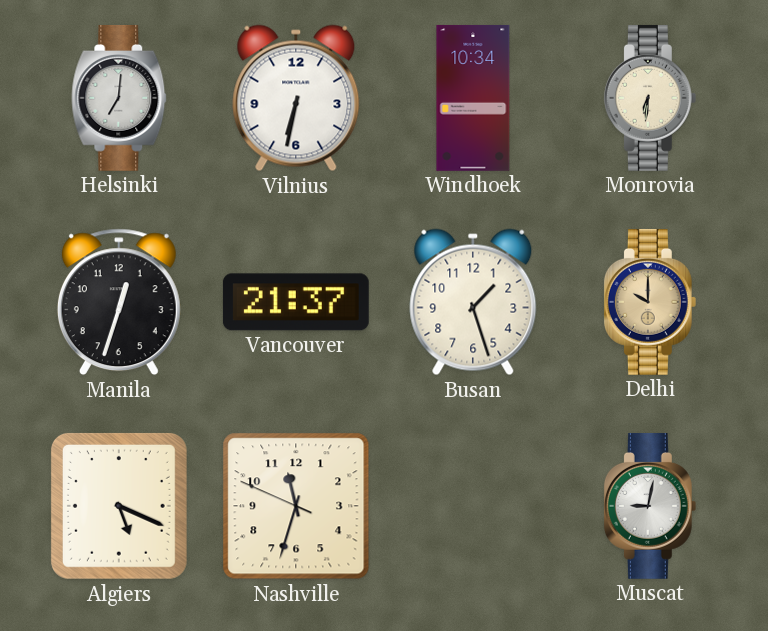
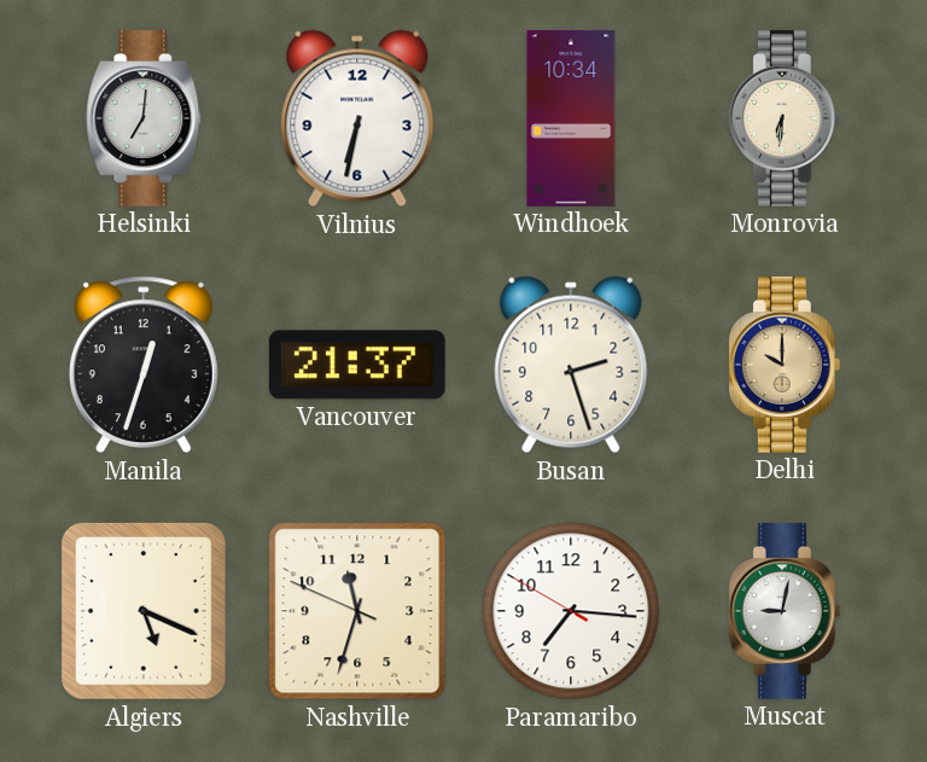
Busan: 1:27 -> 2:27
Paramaribo: none -> 7:15
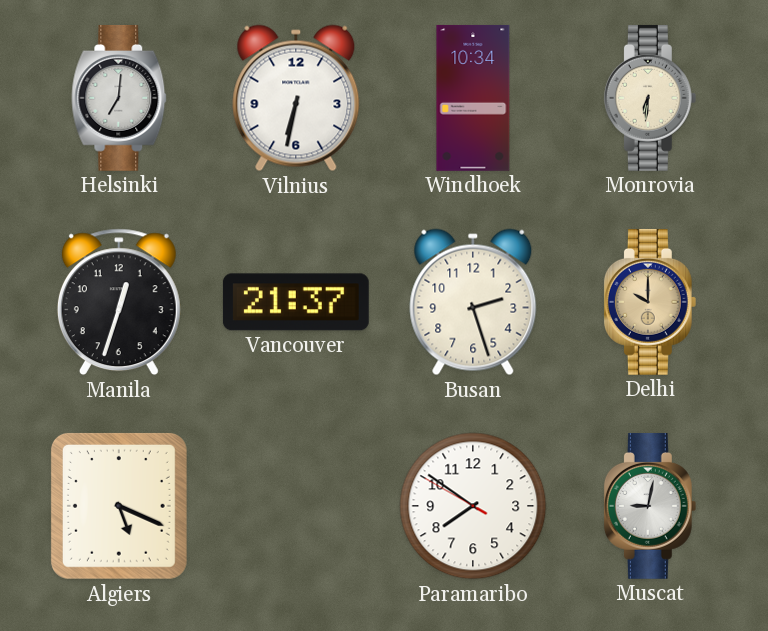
Nashville: 11:32 -> none
Paramaribo: 7:15 -> 7:50
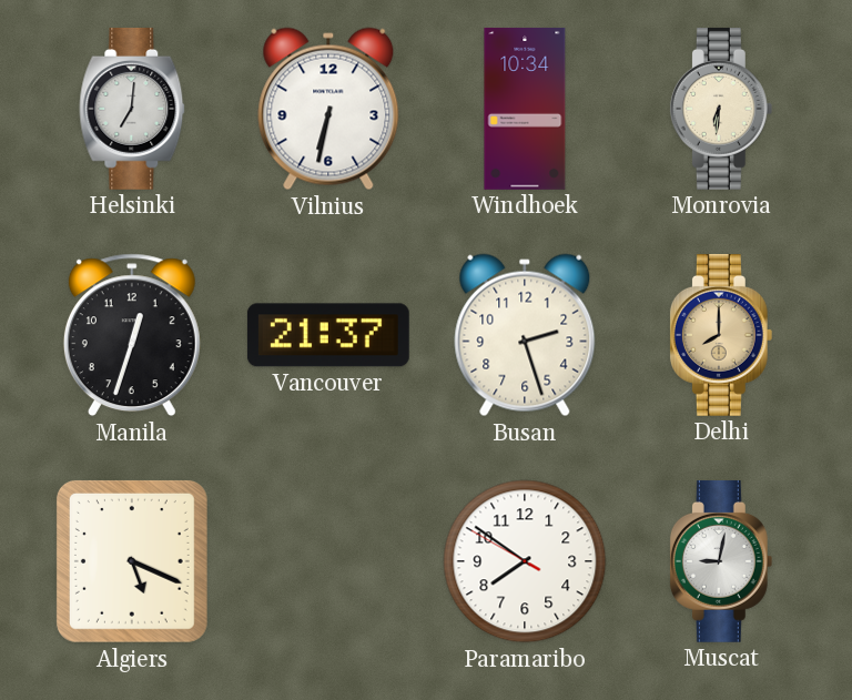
Delhi: 10:00 -> 8:00
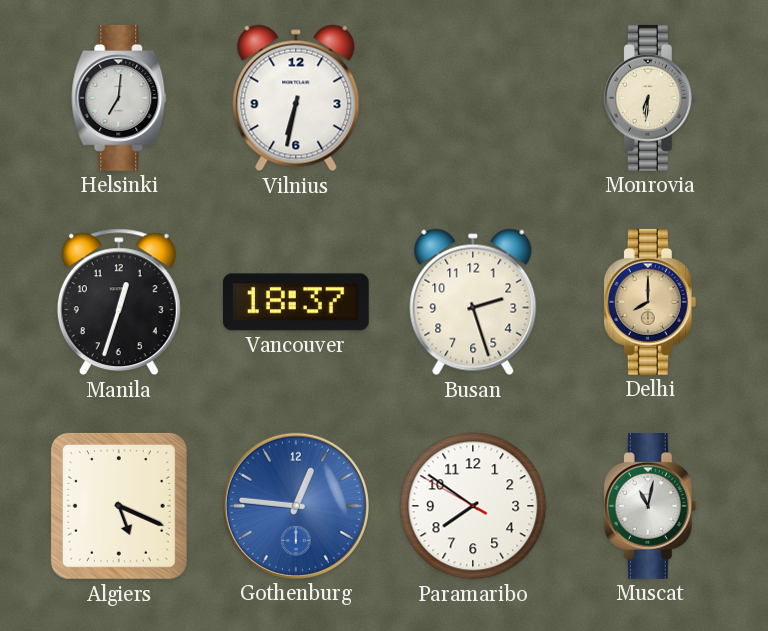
Windhoek: 10:34 -> none
Vancouver: 21:37 -> 18:37
Gothenburg: none -> 12:46
Muscat: 9:02 -> 11:02
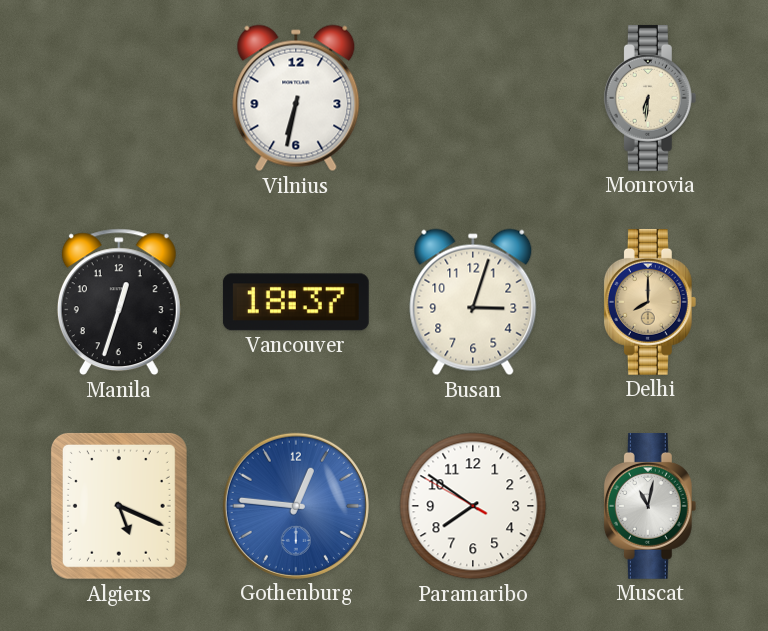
Helsinki: 7:01 -> none
Busan: 2:27 -> 3:03
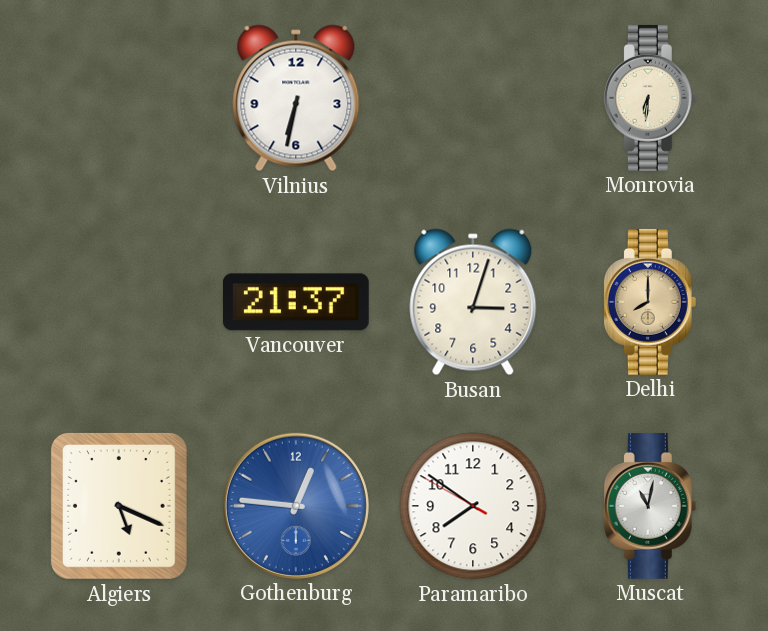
Manila: 12:33 -> none
Vancouver: 18:37 -> 21:37
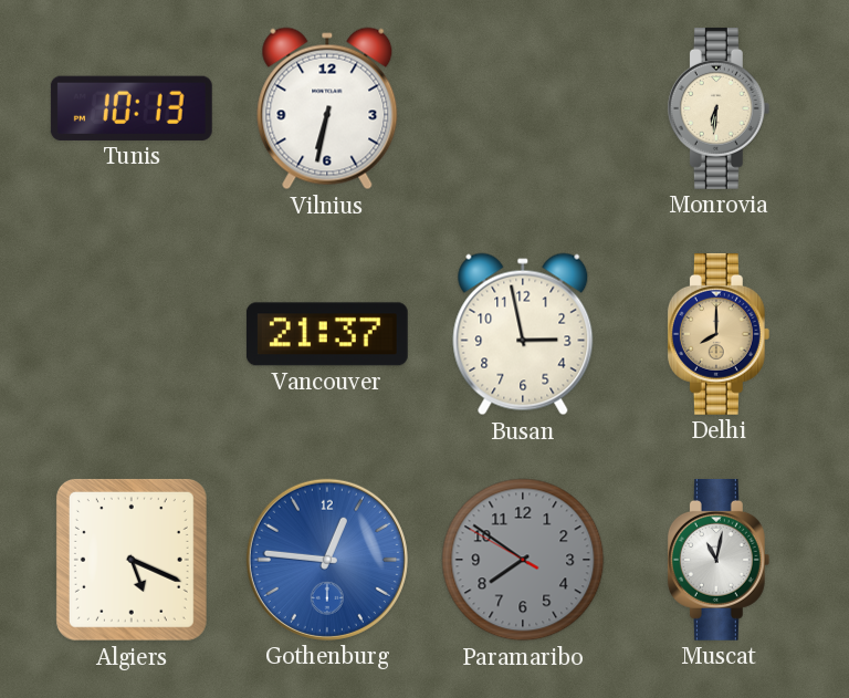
Tunis: none -> 10:13
Busan: 3:03 -> 2:58
Paramaribo dial: white -> grey
